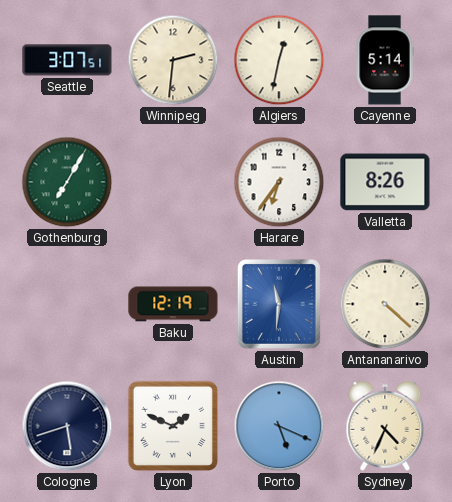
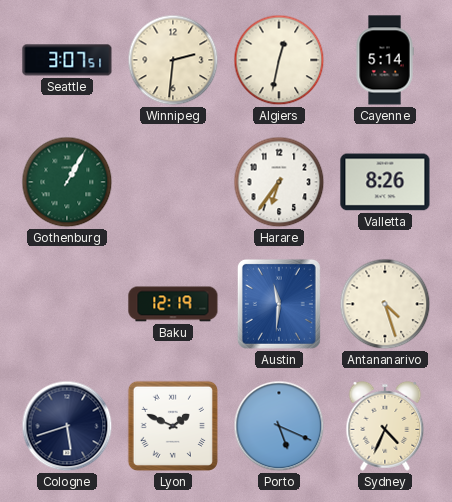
Gothenburg: 7:05 -> 1:05
Antananarivo: 4:22 -> 4:27
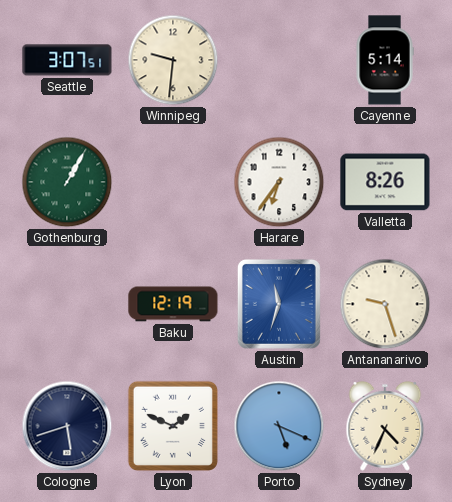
Winnipeg: 2:31 -> 9:31
Algiers: 12:32 -> none
Austin: 11:31 -> 11:33
Antananarivo: 4:27 -> 9:27
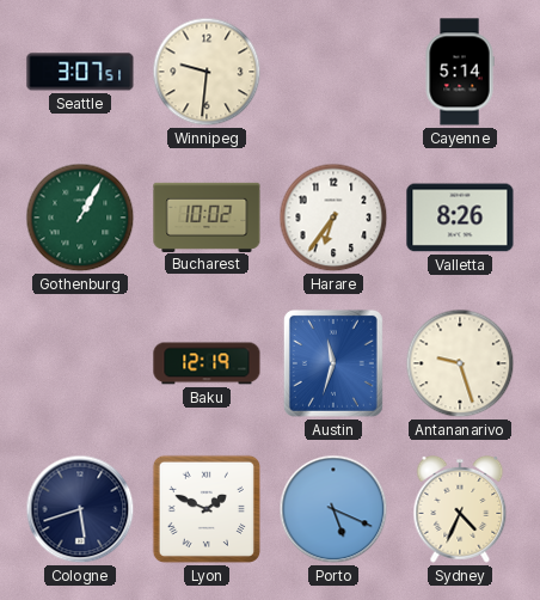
Bucharest: none -> 10:02
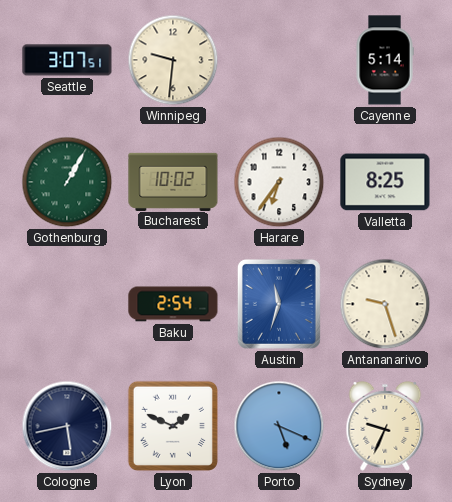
Valletta: 8:26 -> 8:25
Baku: 12:19 -> 2:54
Cologne: 5:42 -> 5:43
Sydney: 4:34 -> 9:34
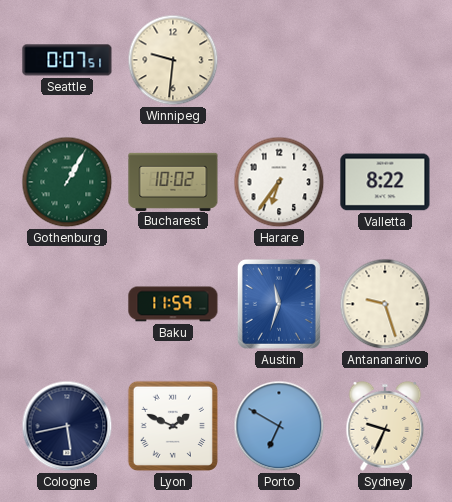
Seattle: 3:07 -> 0:07
Cayenne: 5:14 -> none
Valletta: 8:25 -> 8:22
Baku: 2:54 -> 11:59
Porto: 5:19 -> 6:50
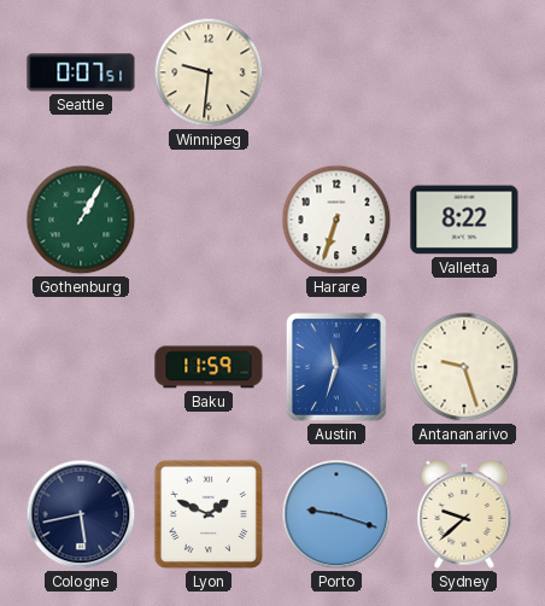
Bucharest: 10:02 -> none
Harare: 6:36 -> 6:33
Porto: 6:50 -> 9:18
Sydney: 9:34 -> 9:38
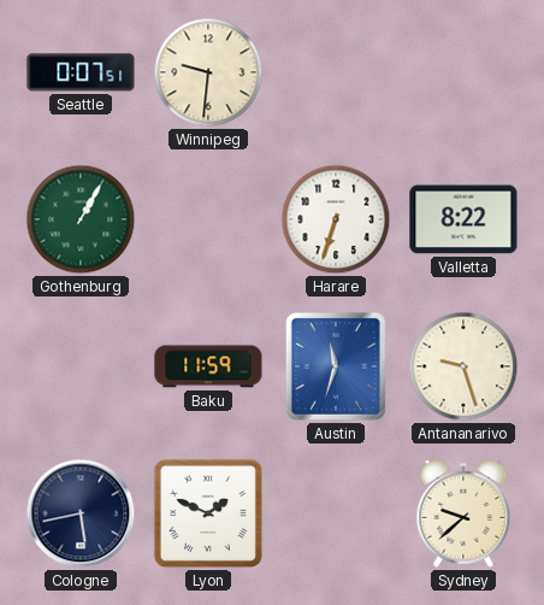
Porto: 9:18 -> none
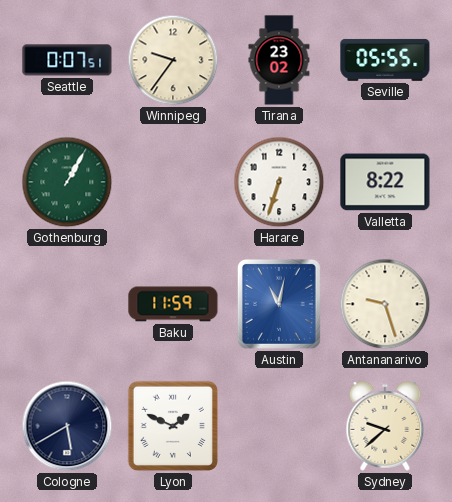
Winnipeg: 9:31 -> 9:36
Tirana: none -> 23:02
Seville: none -> 05:55
Austin: 11:33 -> 11:02
Cologne: 5:43 -> 5:40
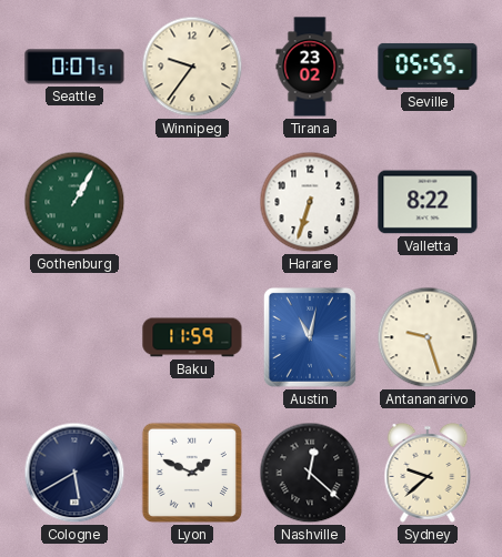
Nashville: none -> 12:22
